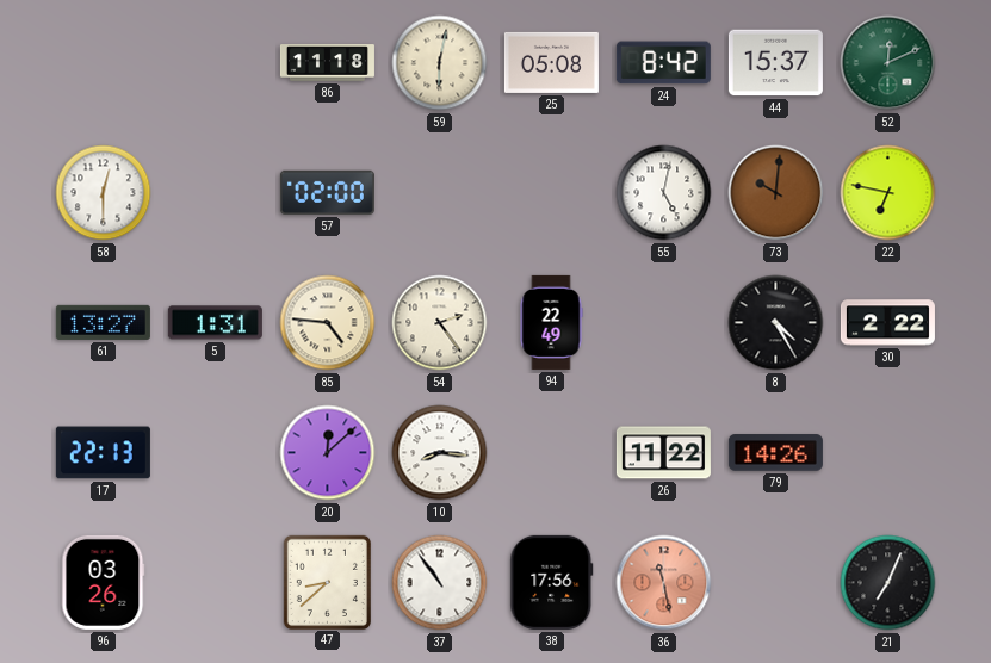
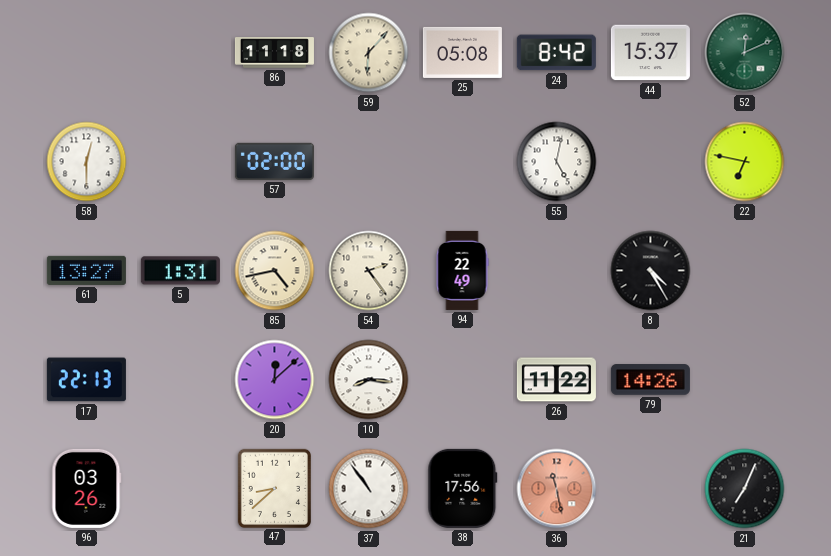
59: 6:02 -> 6:07
73: 10:01 -> none
85: 4:46 -> 4:43
30: 2:22 -> none
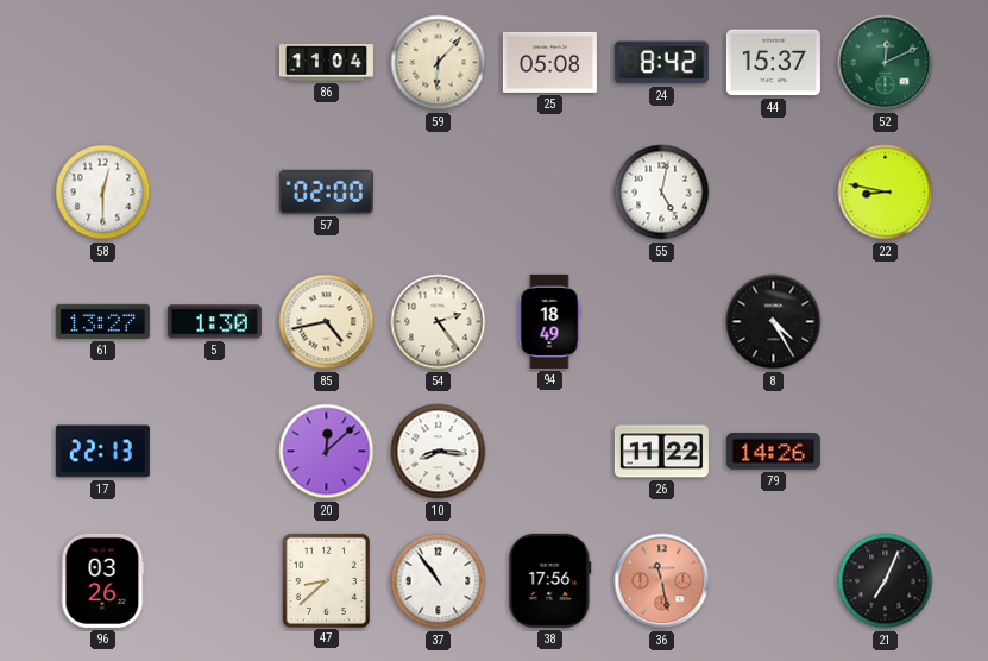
86: 11:18 -> 11:04
22: 6:47 -> 8:47
5: 1:31 -> 1:30
94: 22:49 -> 18:49
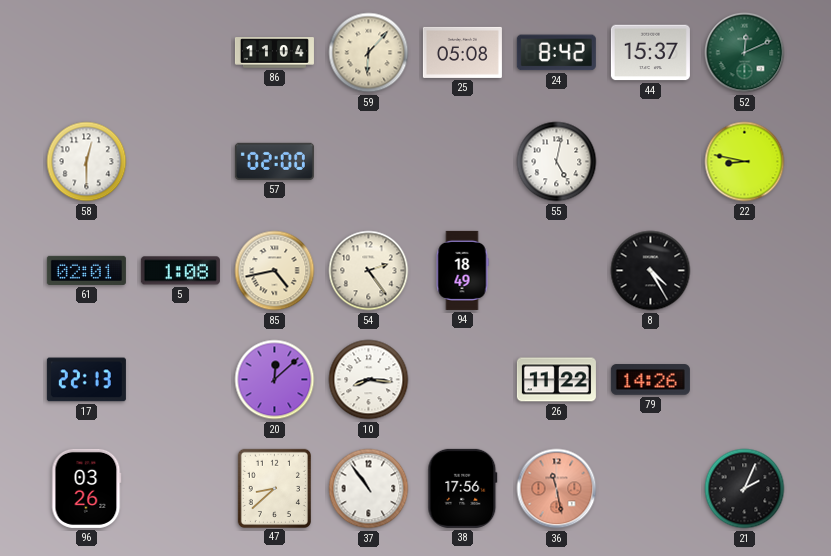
61: 13:27 -> 02:01
5: 1:30 -> 1:08
21: 7:04 -> 2:04
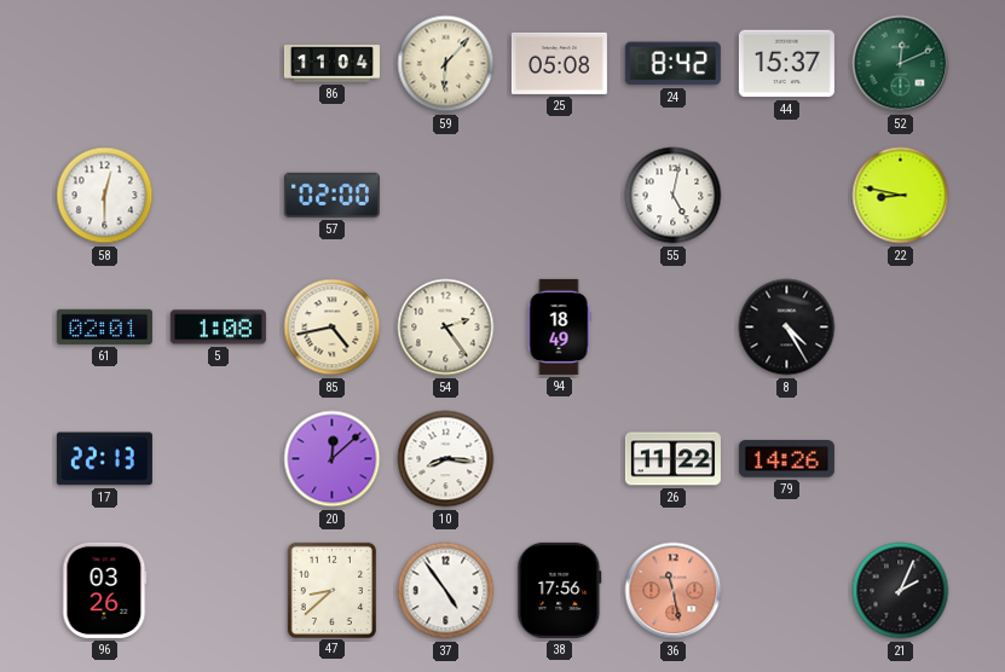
37: 10:54 -> 4:54
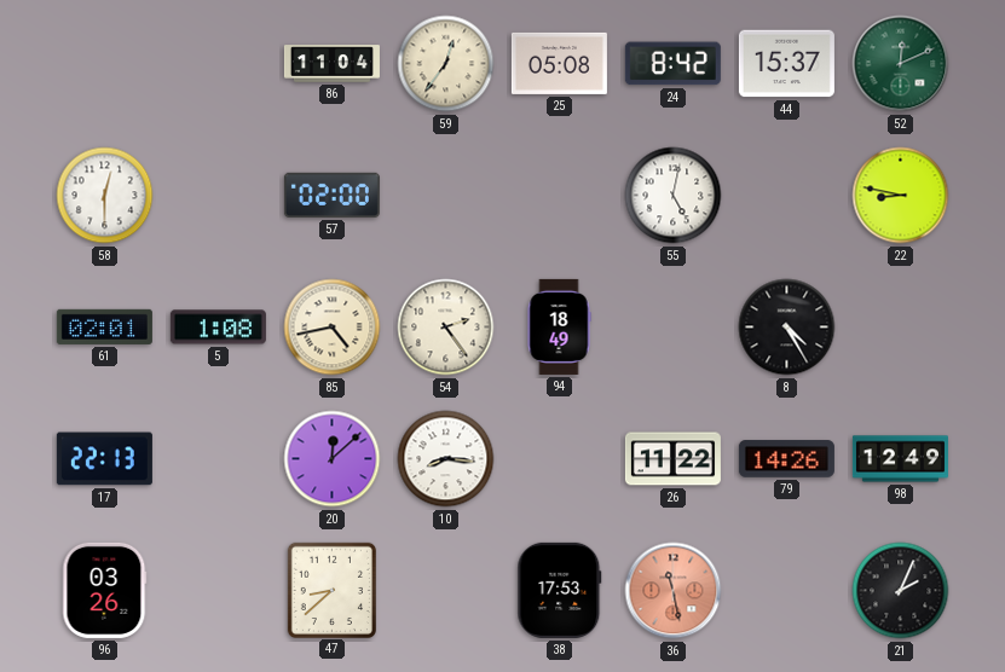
59: 6:07 -> 12:36
98: none -> 12:49
37: 4:54 -> none
38: 17:56 -> 17:53
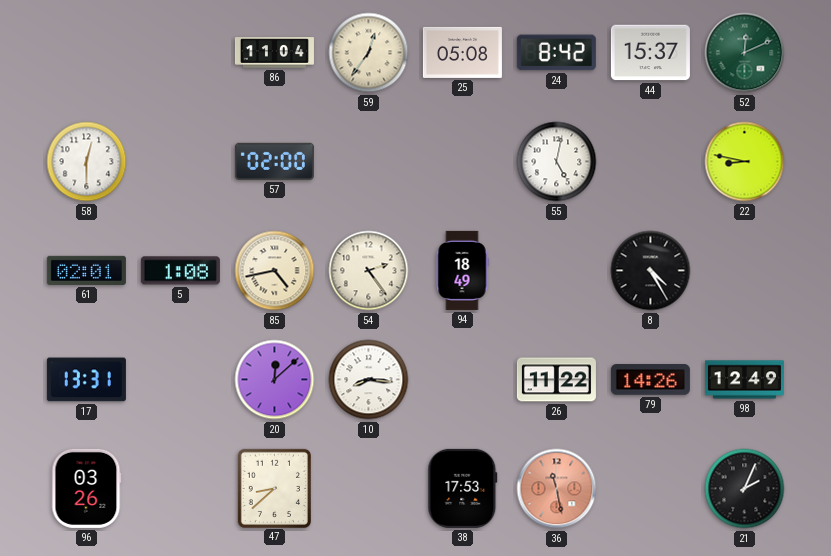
17: 22:13 -> 13:31
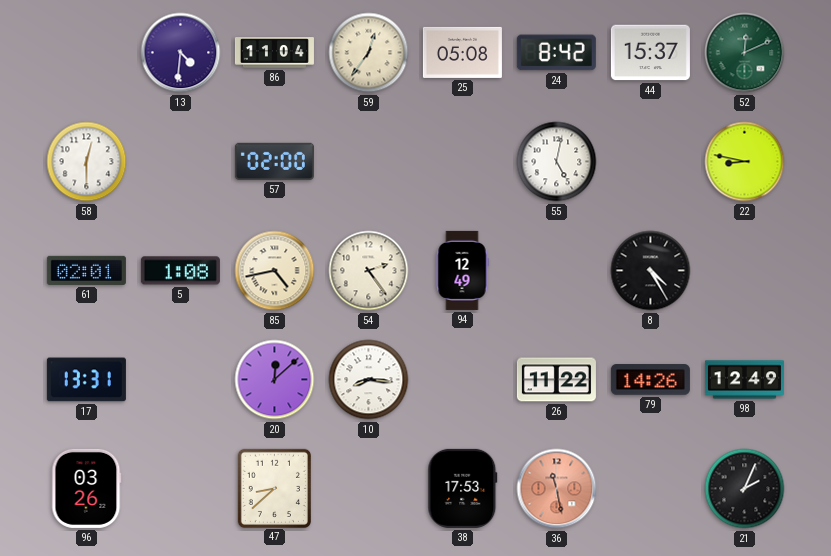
13: none -> 4:31
94: 18:49 -> 12:49
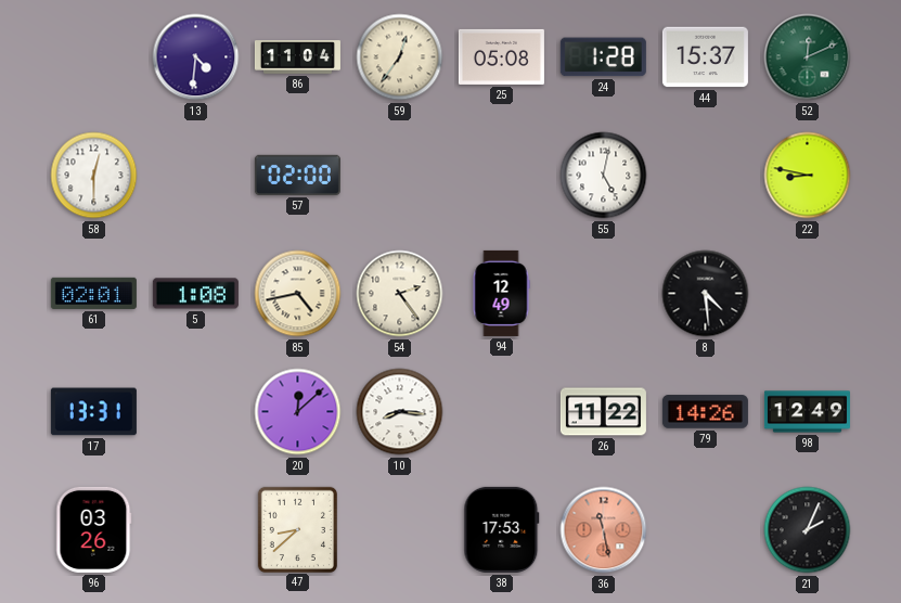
24: 8:42 -> 1:28
8: 4:25 -> 4:29
